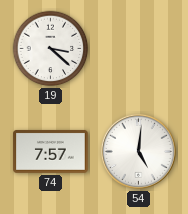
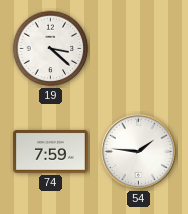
74: 7:57 -> 7:59
54: 5:01 -> 1:46
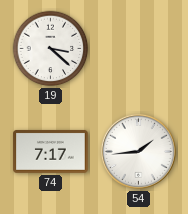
74: 7:59 -> 7:17
54: 1:46 -> 1:44
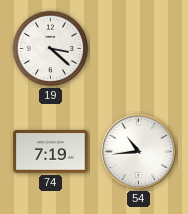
74: 7:17 -> 7:19
54: 1:44 -> 10:44
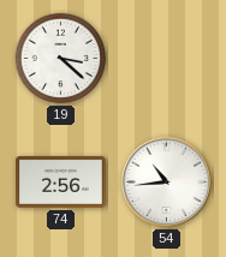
74: 7:19 -> 2:56
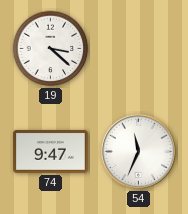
74: 2:56 -> 9:47
54: 10:44 -> 11:34
